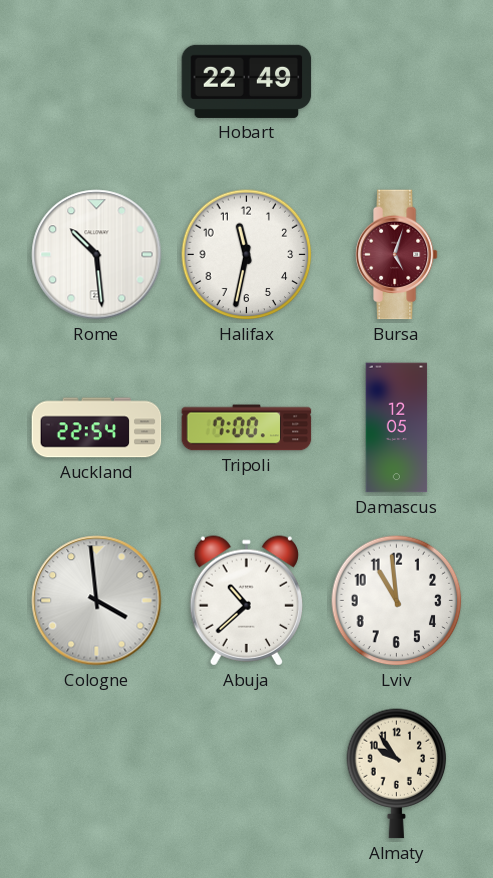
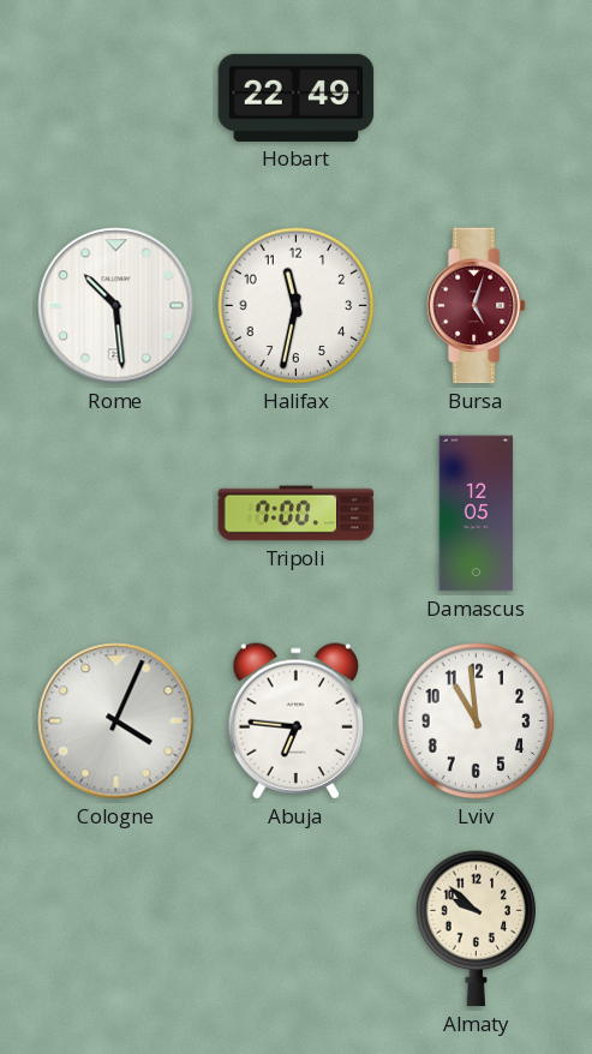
Auckland: 22:54 -> none
Cologne: 3:59 -> 4:04
Abuja: 10:38 -> 6:46
Almaty: 9:54 -> 9:52
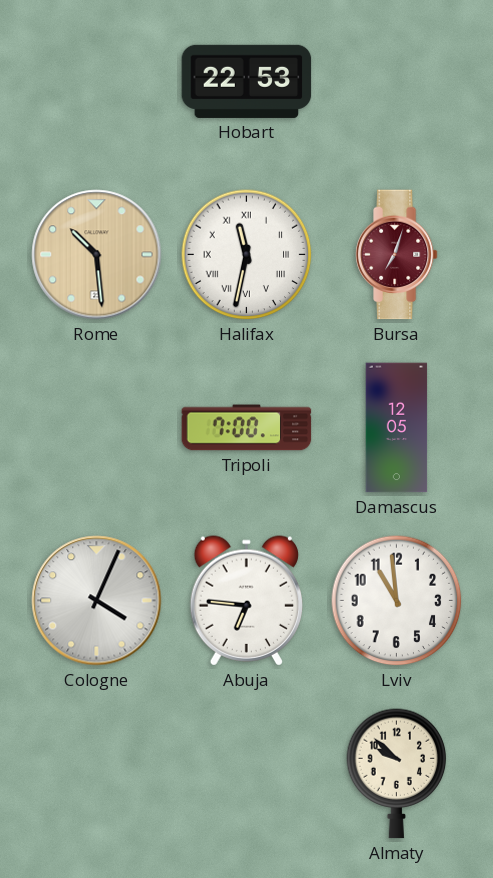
Hobart: 22:49 -> 22:53
Rome dial: white -> champagne
Halifax numerals: Arabic -> Roman
Bursa: 5:03 -> 7:03
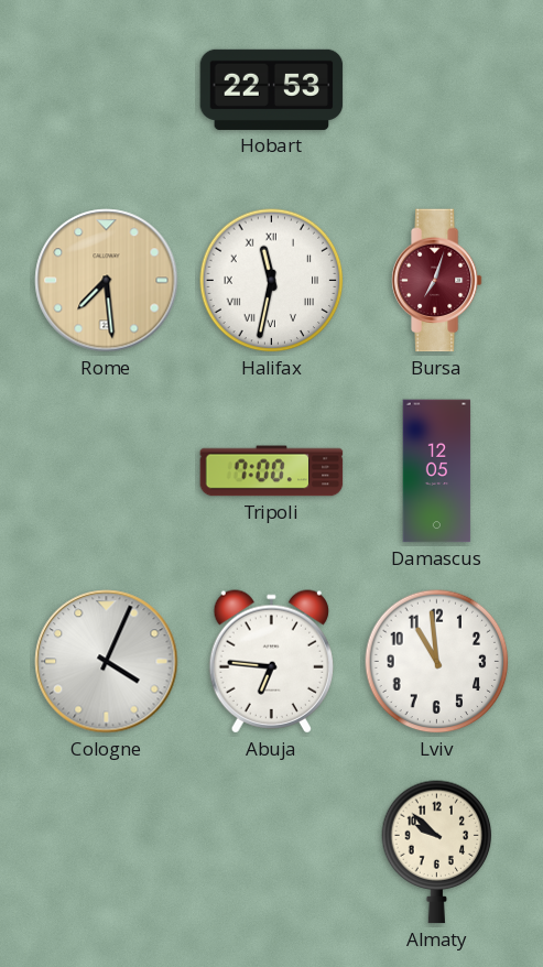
Rome: 10:29 -> 7:29
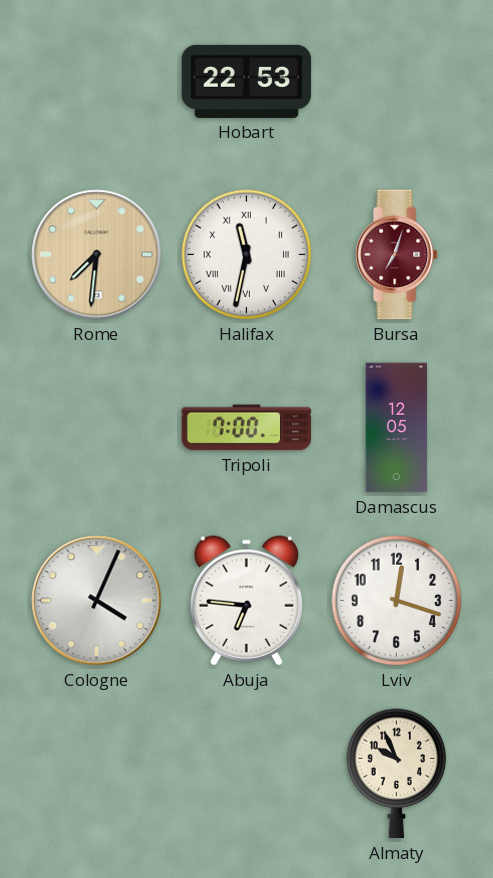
Rome: 7:29 -> 7:31
Lviv: 10:59 -> 12:18
Almaty: 9:52 -> 9:56
